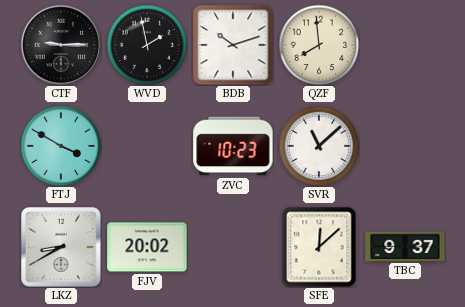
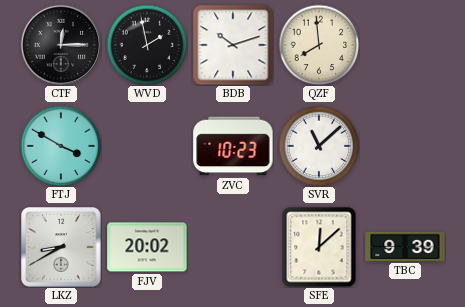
CTF: 9:15 -> 12:15
TBC: 9:37 -> 9:39
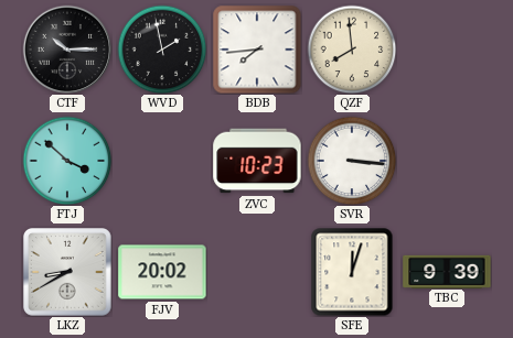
CTF: 12:15 -> 10:15
BDB: 10:12 -> 7:44
FTJ: 3:50 -> 3:52
SVR: 11:08 -> 3:16
SFE: 12:08 -> 12:03
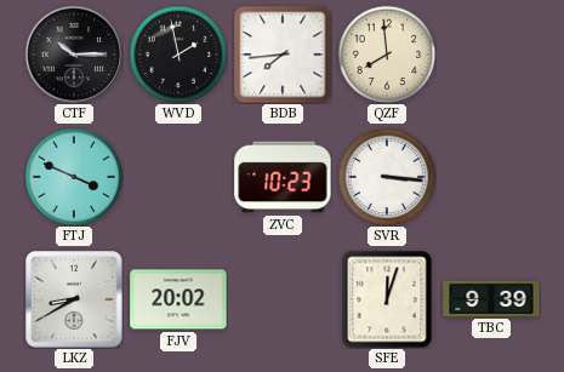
FTJ: 3:52 -> 3:49
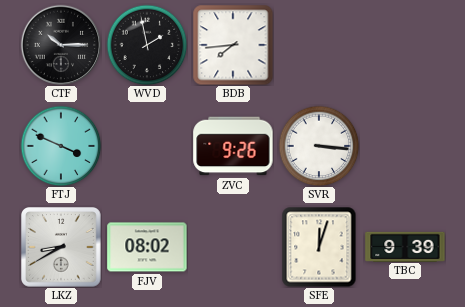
QZF: 7:59 -> none
ZVC: 10:23 -> 9:26
FJV: 20:02 -> 08:02
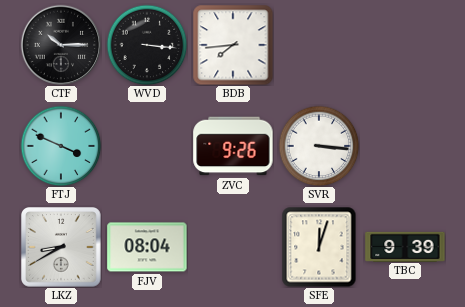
WVD: 1:58 -> 3:16
FJV: 08:02 -> 08:04
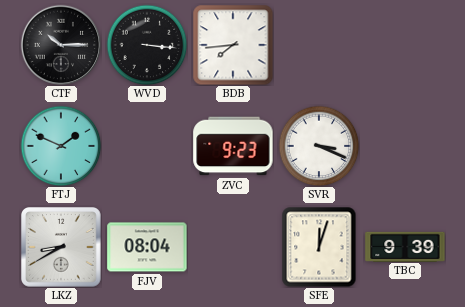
FTJ: 3:49 -> 1:49
ZVC: 9:26 -> 9:23
SVR: 3:16 -> 3:19
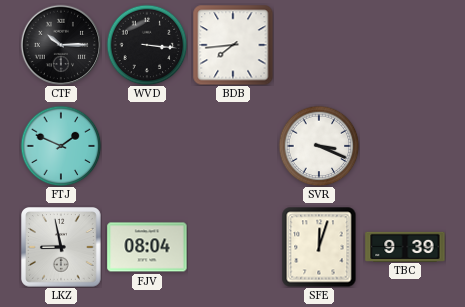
ZVC: 9:23 -> none
LKZ: 8:40 -> 8:58
